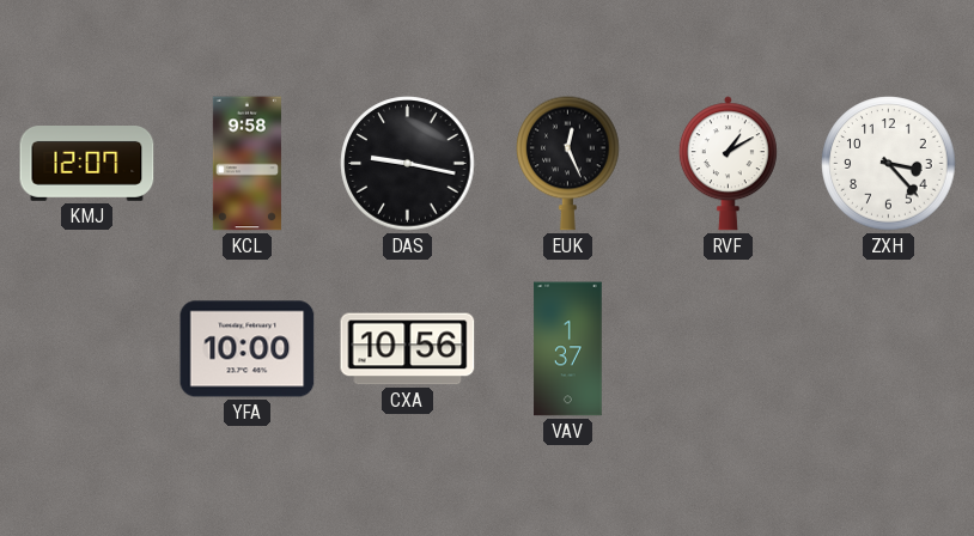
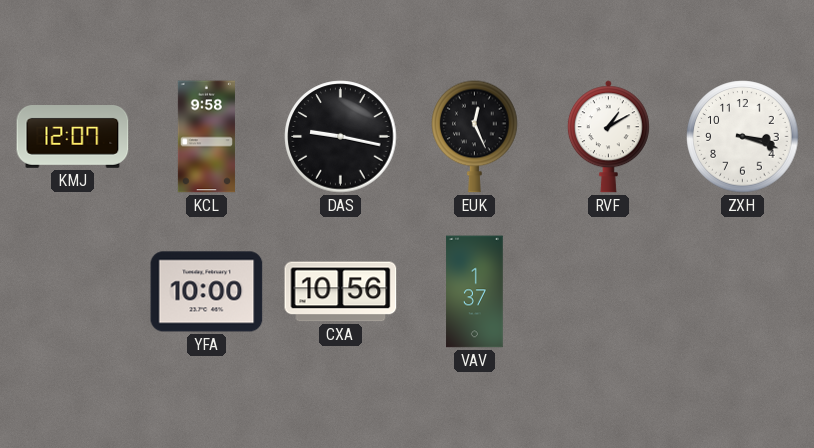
ZXH: 3:23 -> 3:18
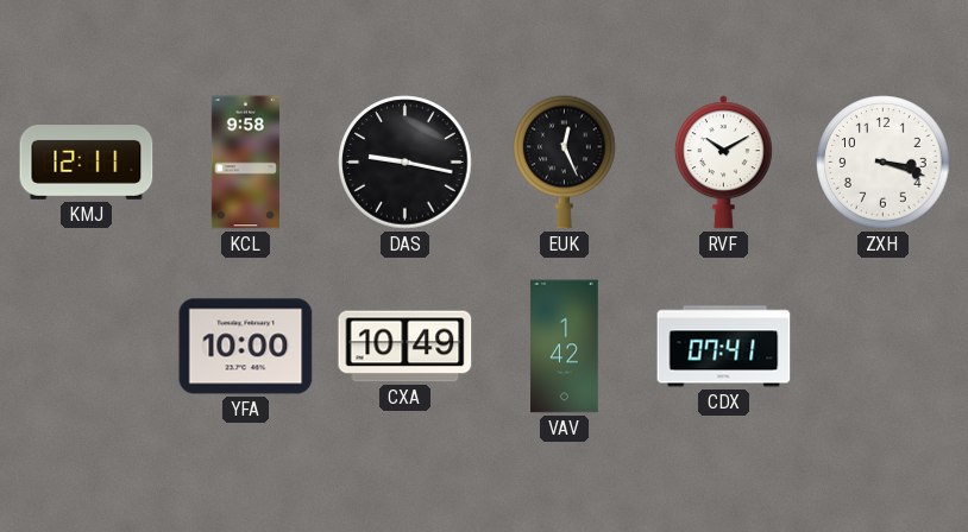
KMJ: 12:07 -> 12:11
RVF: 1:10 -> 10:10
CXA: 10:56 -> 10:49
VAV: 1:37 -> 1:42
CDX: none -> 07:41
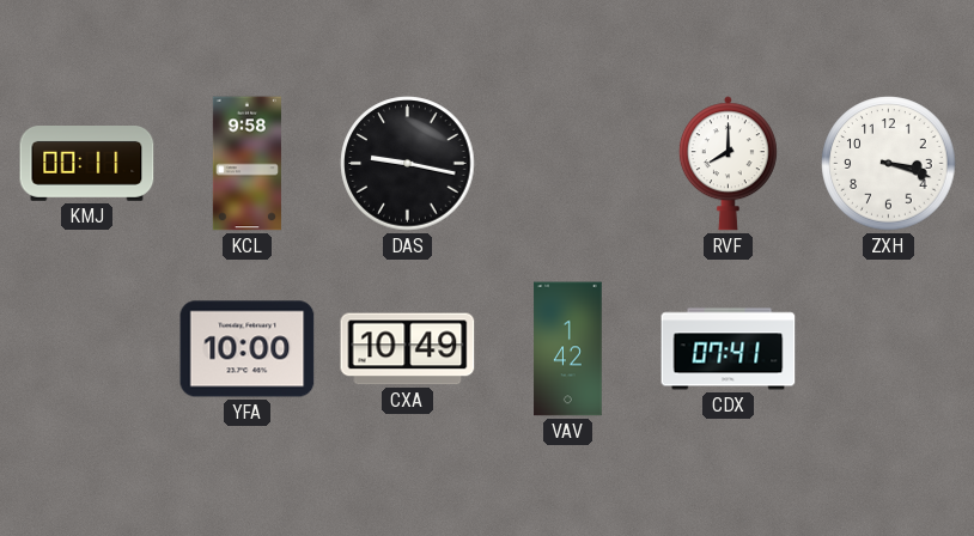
KMJ: 12:11 -> 00:11
EUK: 12:26 -> none
RVF: 10:10 -> 8:00
